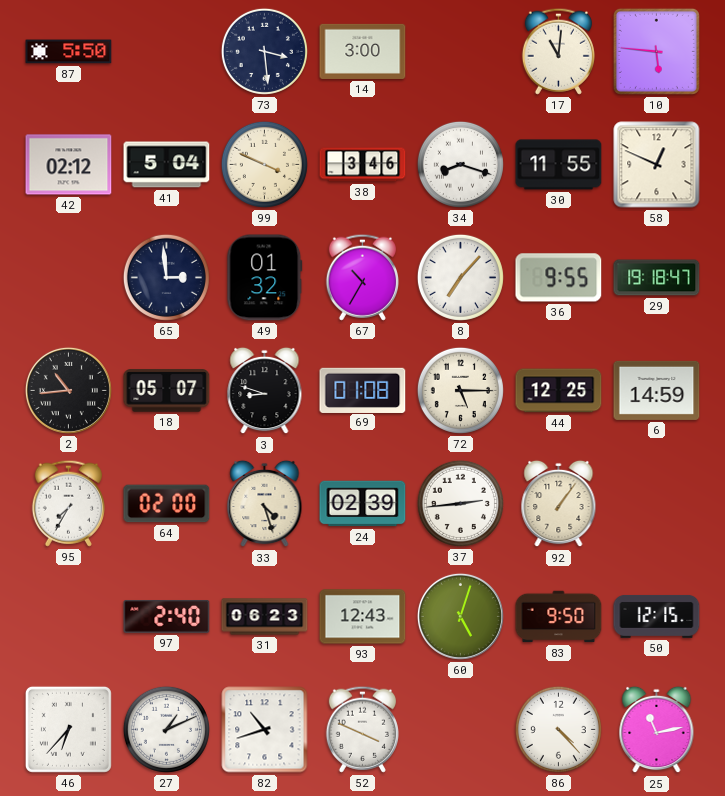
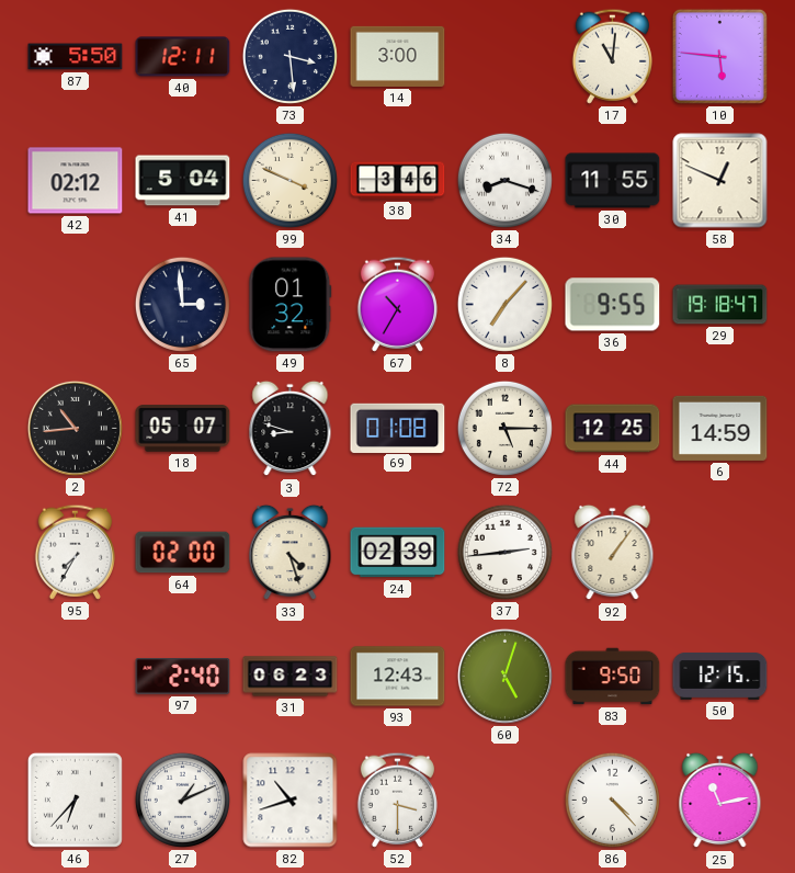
40: none -> 12:11
52: 3:49 -> 3:30
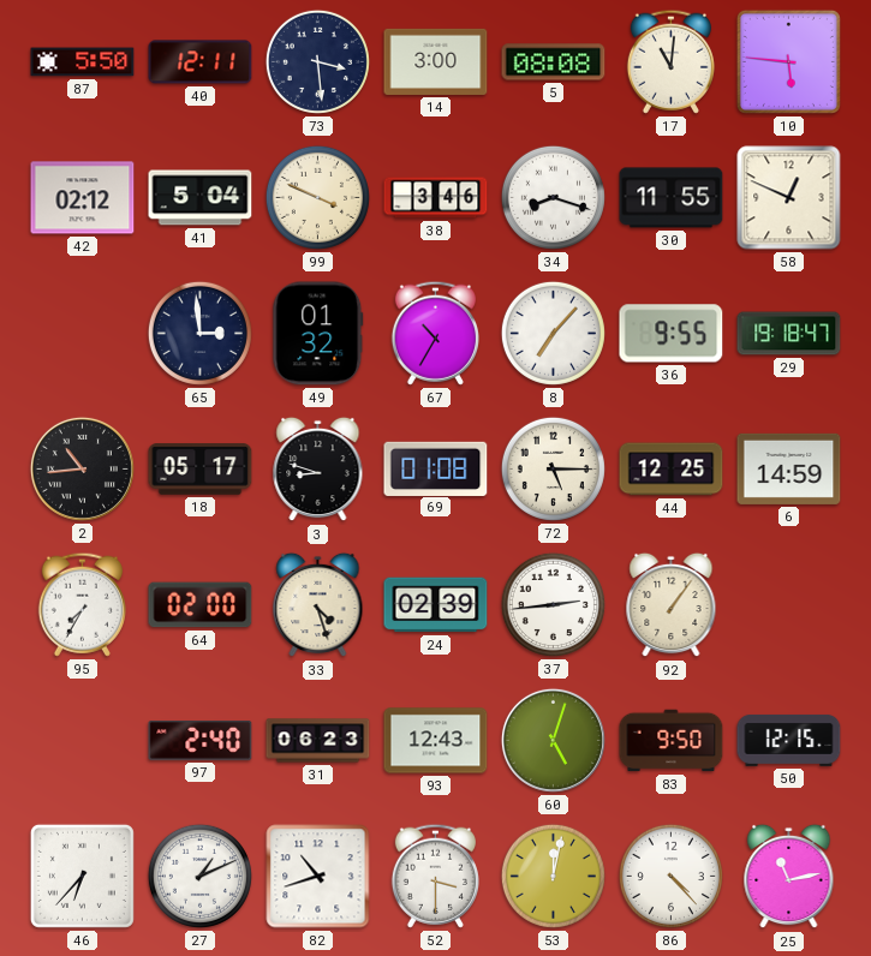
5: none -> 08:08
18: 05:07 -> 05:17
53: none -> 12:02
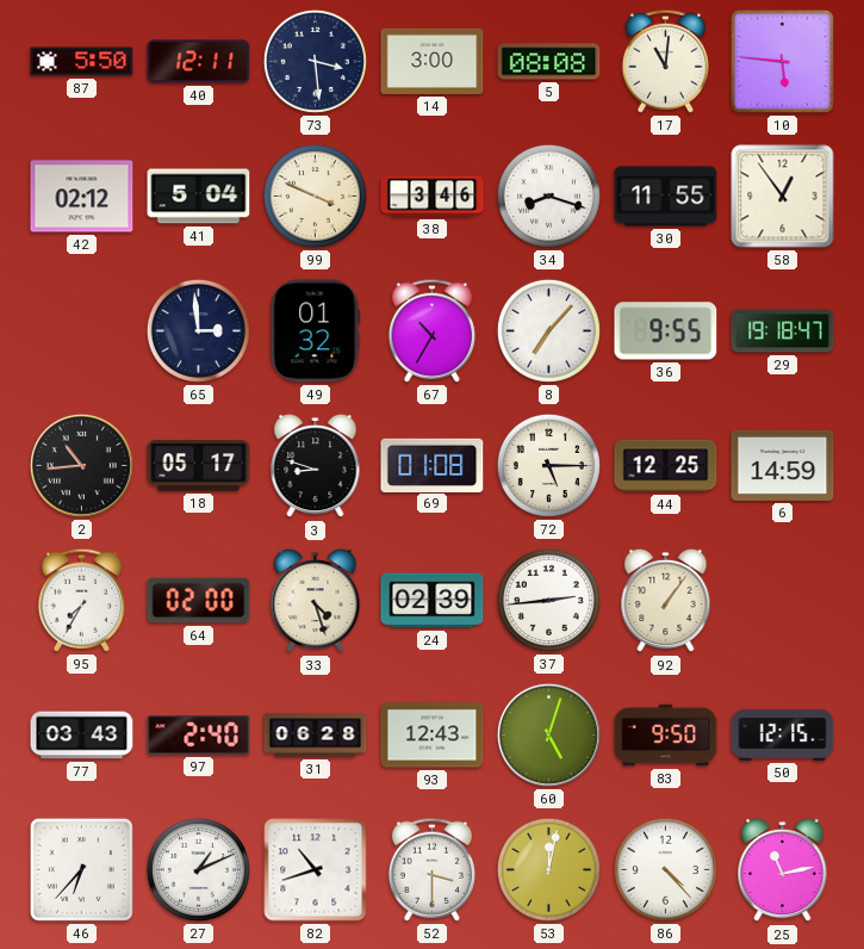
58: 12:49 -> 12:54
77: none -> 03:43
31: 06:23 -> 06:28
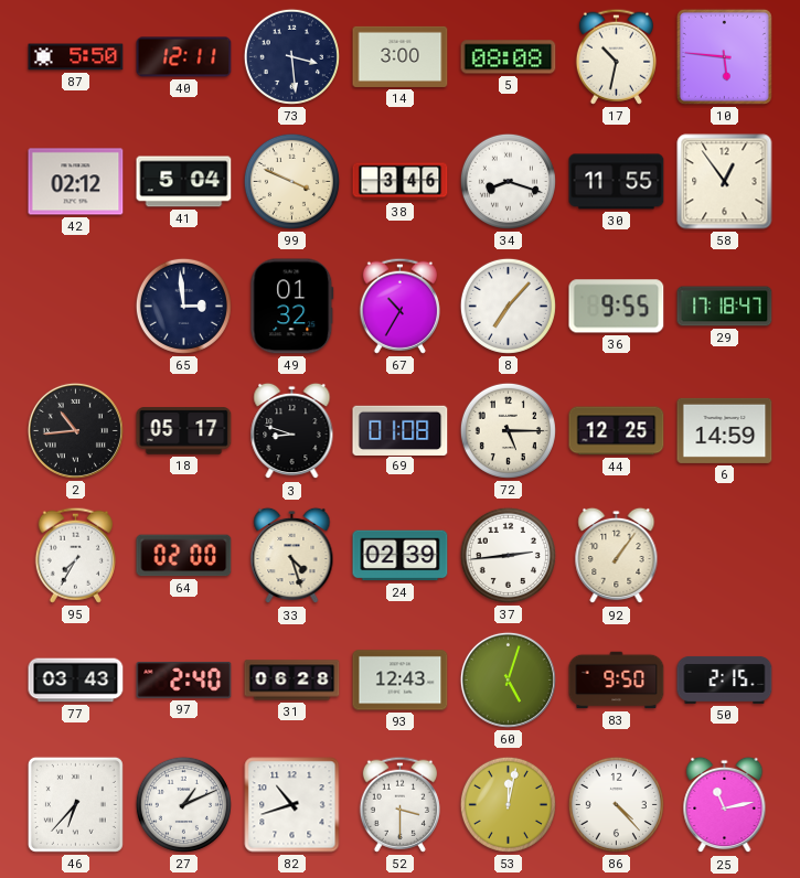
17: 11:01 -> 10:32
29: 19:18 -> 17:18
50: 12:15 -> 2:15
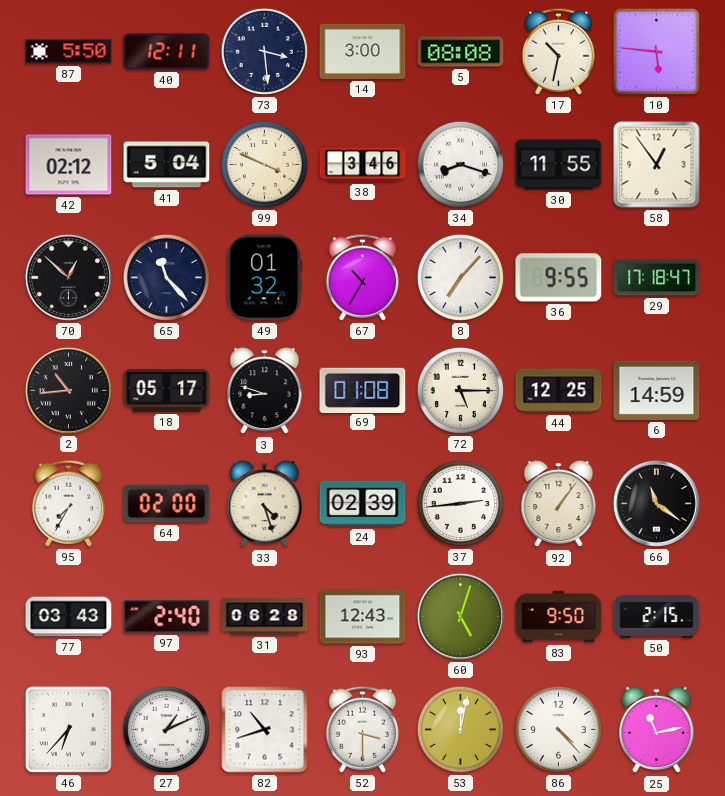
70: none -> 12:52
65: 2:59 -> 11:23
66: none -> 11:21
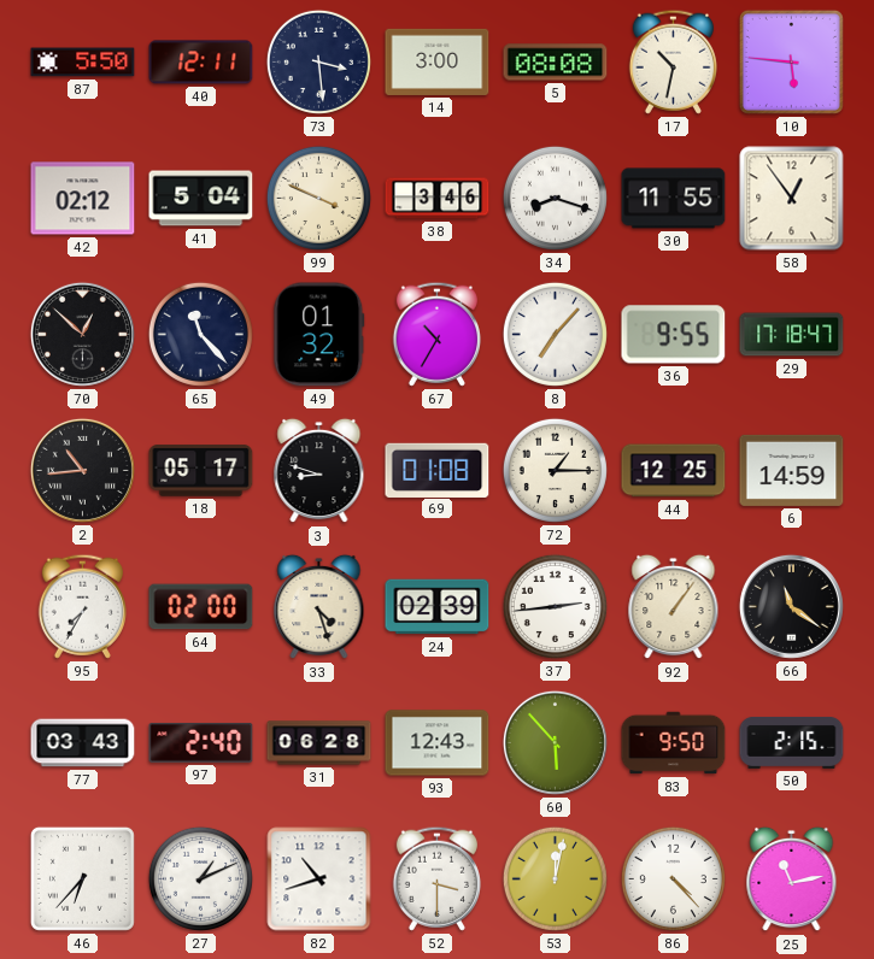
72: 5:15 -> 1:15
60: 5:03 -> 5:53
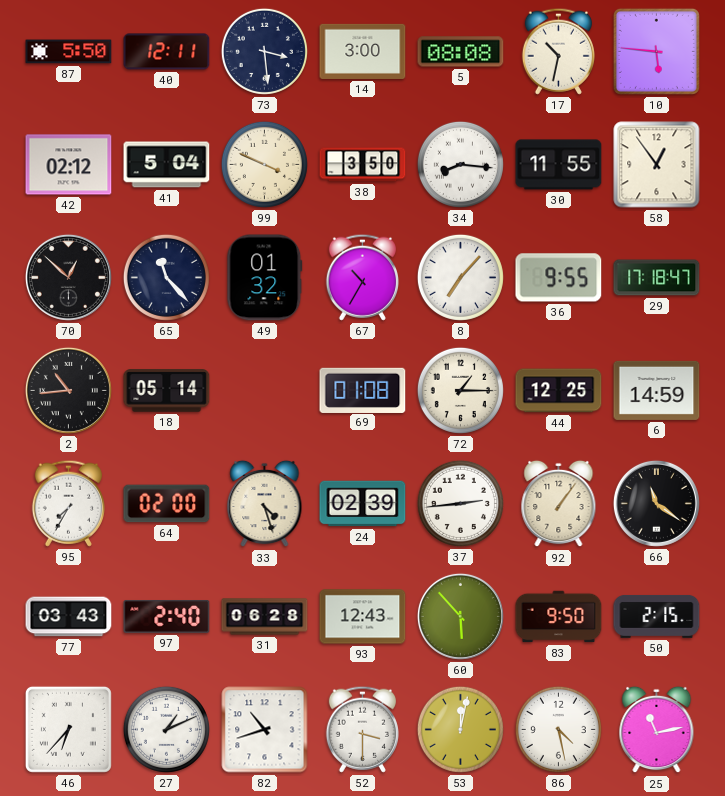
38: 3:46 -> 3:50
34: 8:18 -> 8:16
18: 05:17 -> 05:14
3: 8:48 -> none
86: 4:23 -> 4:28
